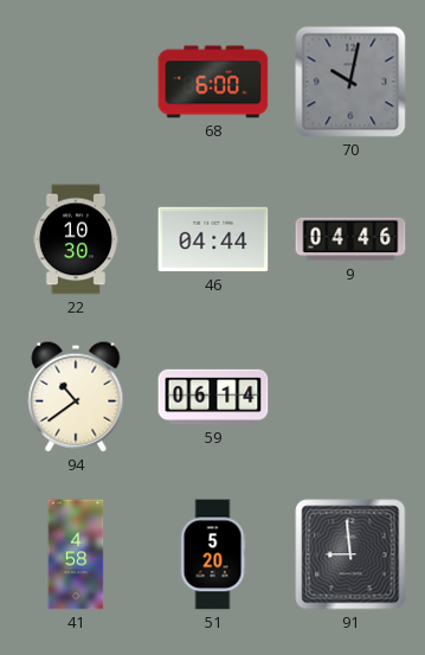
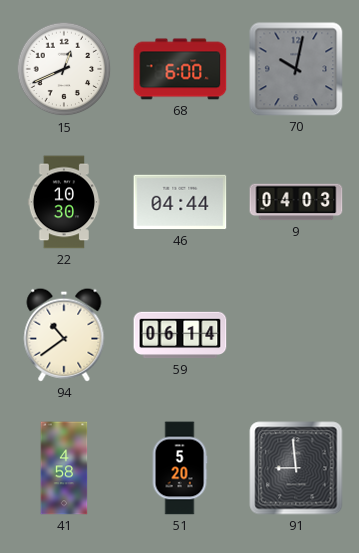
15: none -> 12:41
9: 04:46 -> 04:03
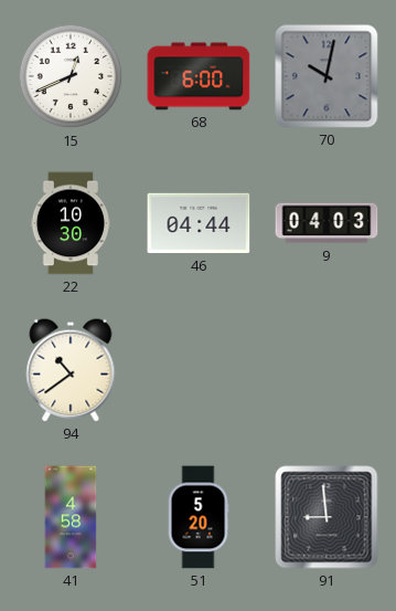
59: 06:14 -> none
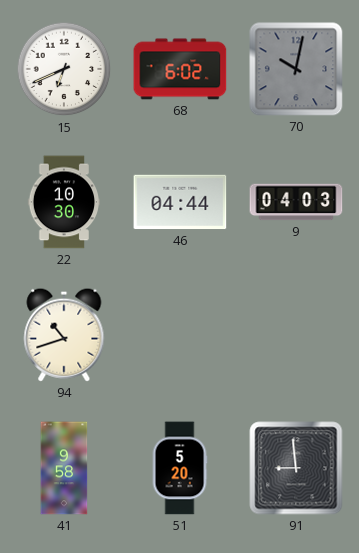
15: 12:41 -> 6:41
68: 6:00 -> 6:02
94: 10:39 -> 10:42
41: 4:58 -> 9:58
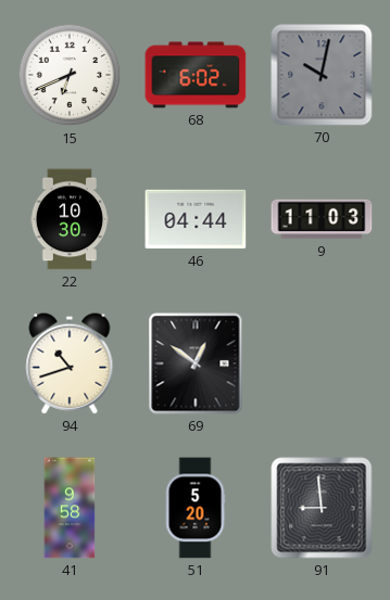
9: 04:03 -> 11:03
69: none -> 12:51
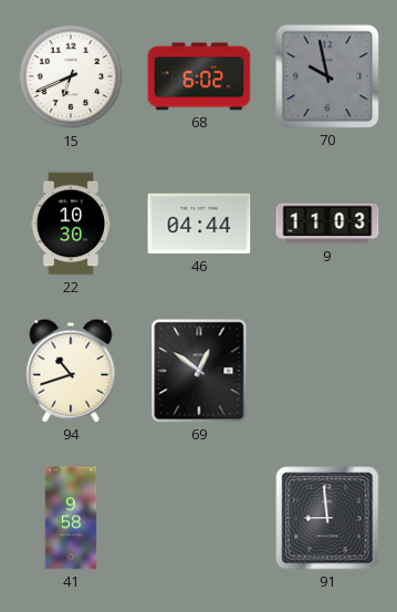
70: 10:02 -> 9:58
51: 5:20 -> none
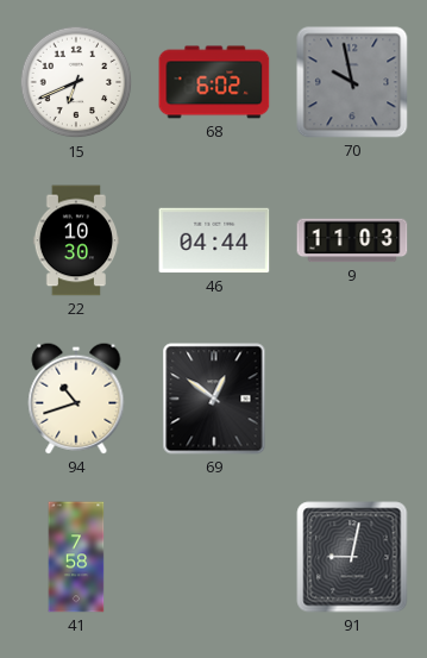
41: 9:58 -> 7:58
91: 8:59 -> 9:02
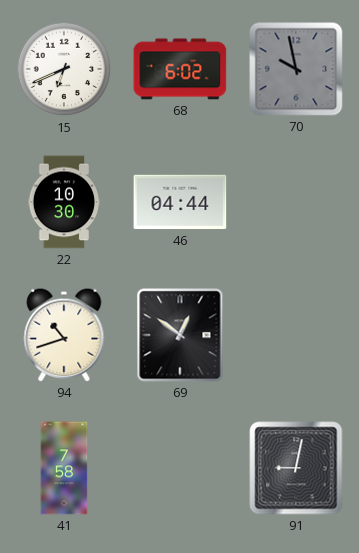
9: 11:03 -> none
